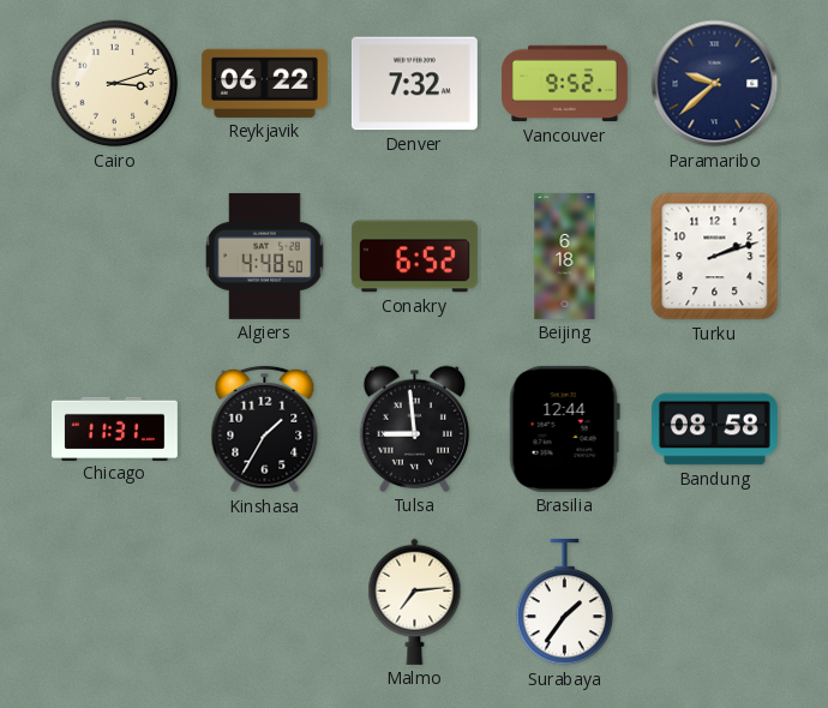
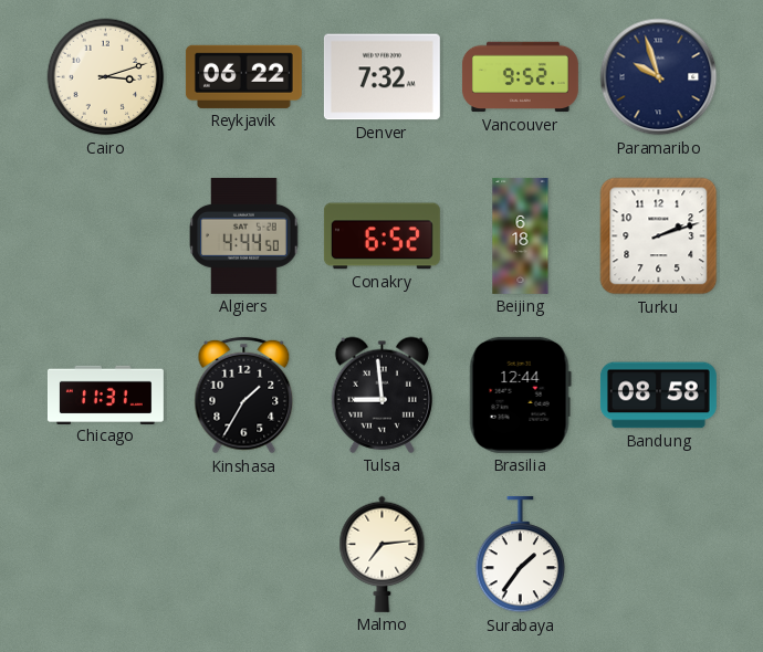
Paramaribo: 9:38 -> 9:57
Algiers: 4:48 -> 4:44
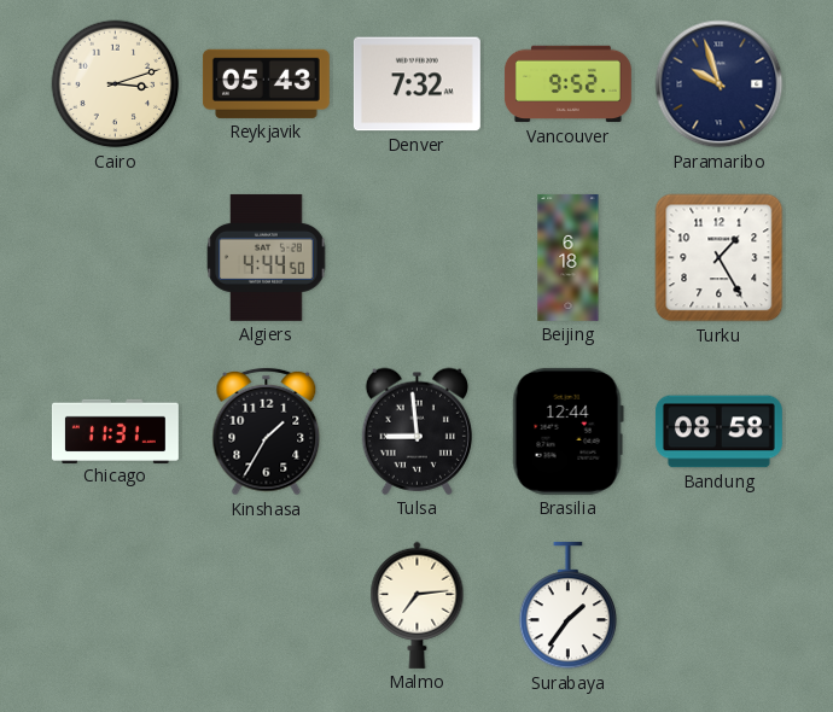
Reykjavik: 06:22 -> 05:43
Conakry: 6:52 -> none
Turku: 2:12 -> 1:25
